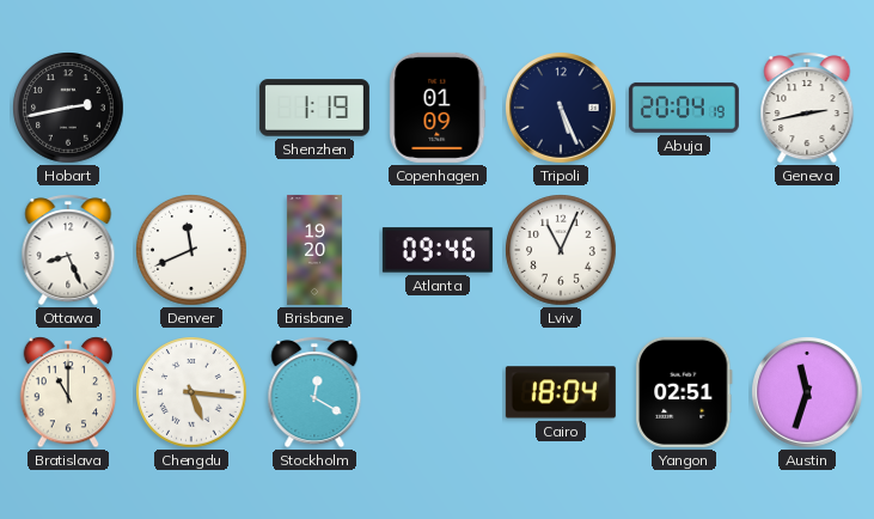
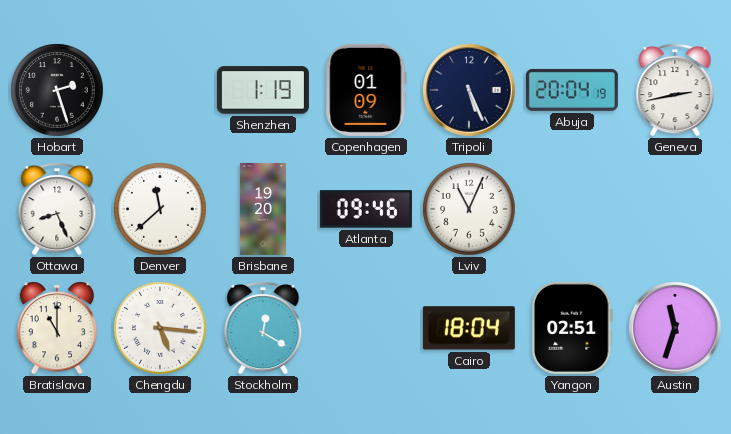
Hobart: 2:43 -> 2:27
Denver: 11:41 -> 11:38
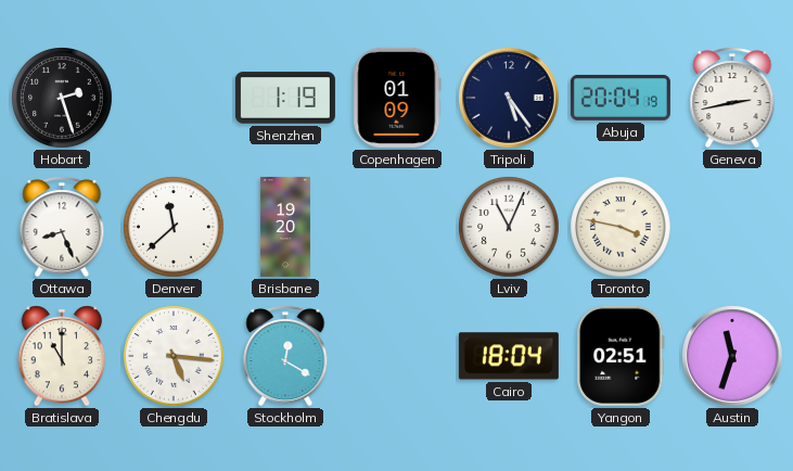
Tripoli: 5:26 -> 5:24
Atlanta: 09:46 -> none
Toronto: none -> 3:47
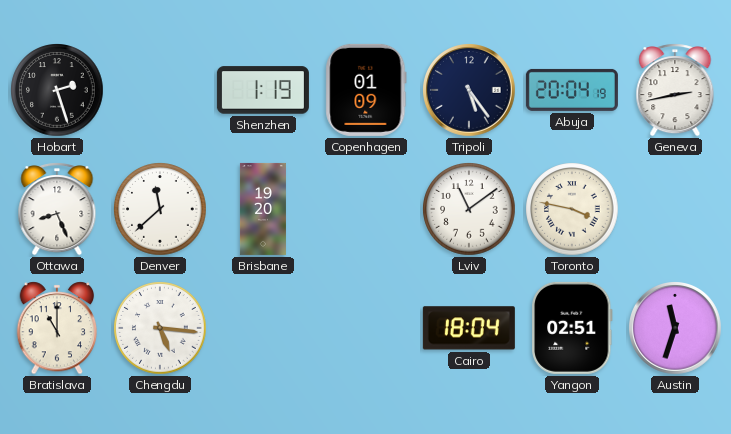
Lviv: 11:04 -> 11:09
Stockholm: 12:20 -> none
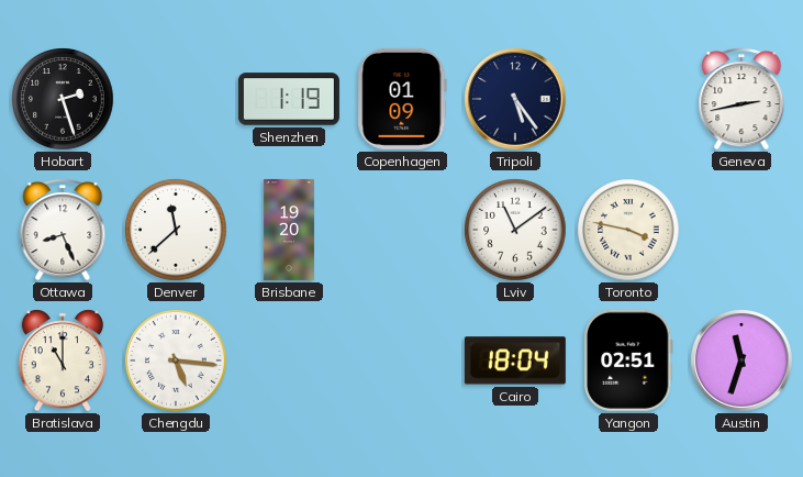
Abuja: 20:04 -> none
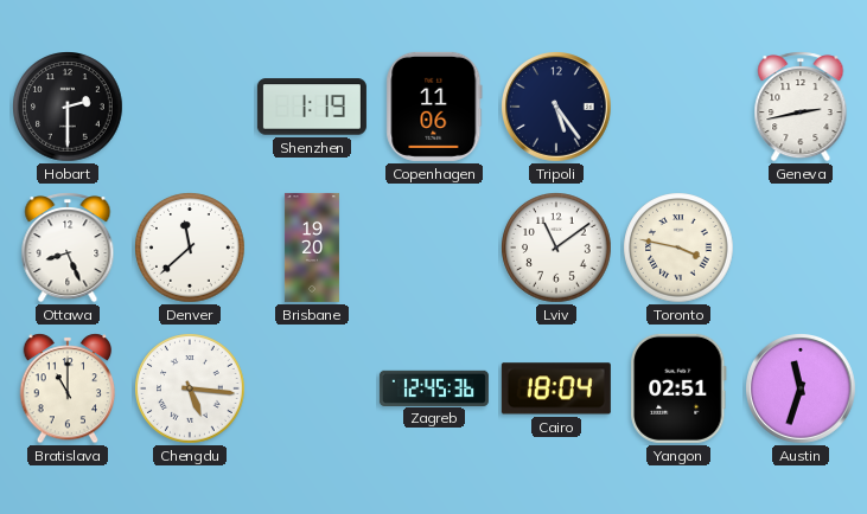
Hobart: 2:27 -> 2:30
Copenhagen: 01:09 -> 11:06
Zagreb: none -> 12:45
